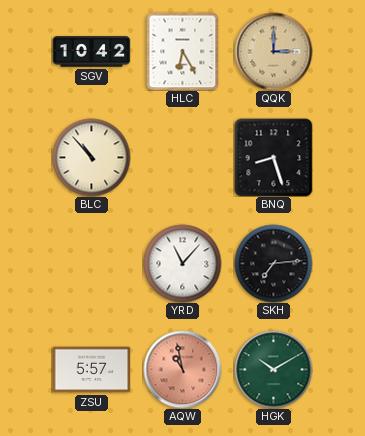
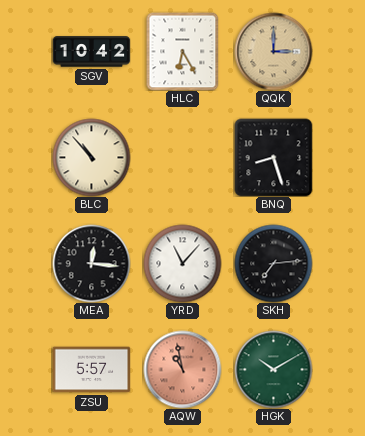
MEA: none -> 12:16
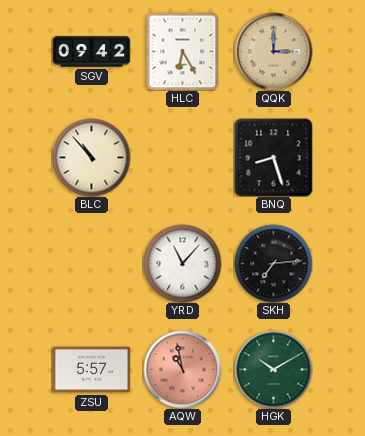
SGV: 10:42 -> 09:42
MEA: 12:16 -> none
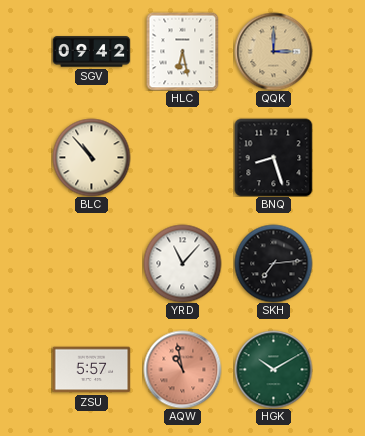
HLC: 6:25 -> 6:28
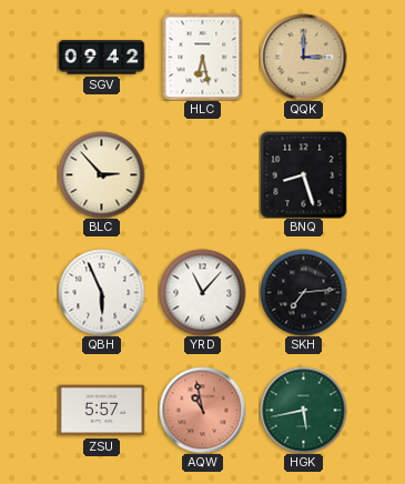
BLC: 10:53 -> 2:53
QBH: none -> 5:56
HGK: 10:10 -> 5:43
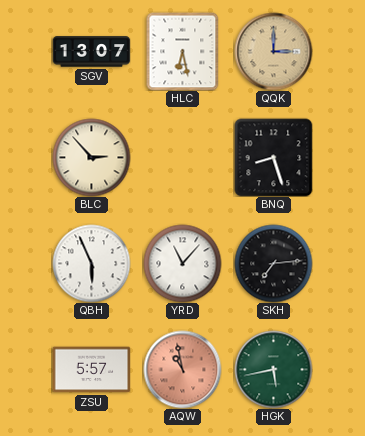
SGV: 09:42 -> 13:07
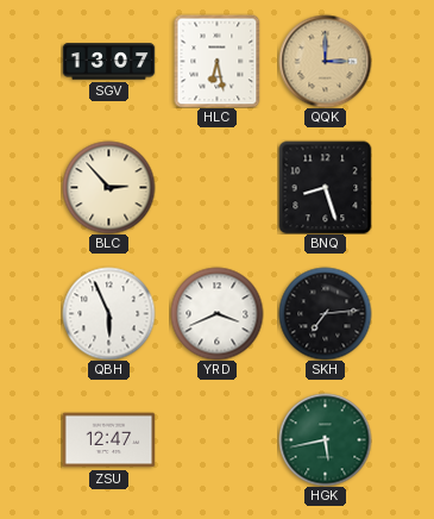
YRD: 11:07 -> 3:41
ZSU: 5:57 -> 12:47
AQW: 10:58 -> none
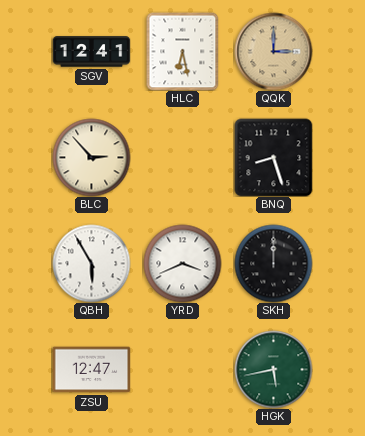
SGV: 13:07 -> 12:41
QBH: 5:56 -> 5:55
SKH: 7:14 -> 12:00
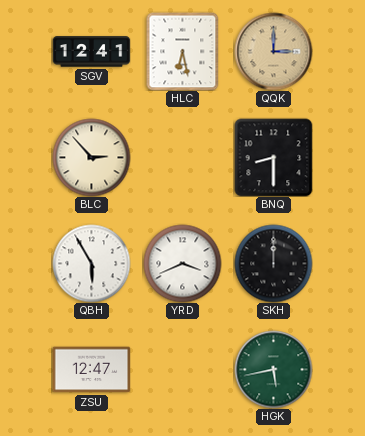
BNQ: 8:27 -> 8:30
